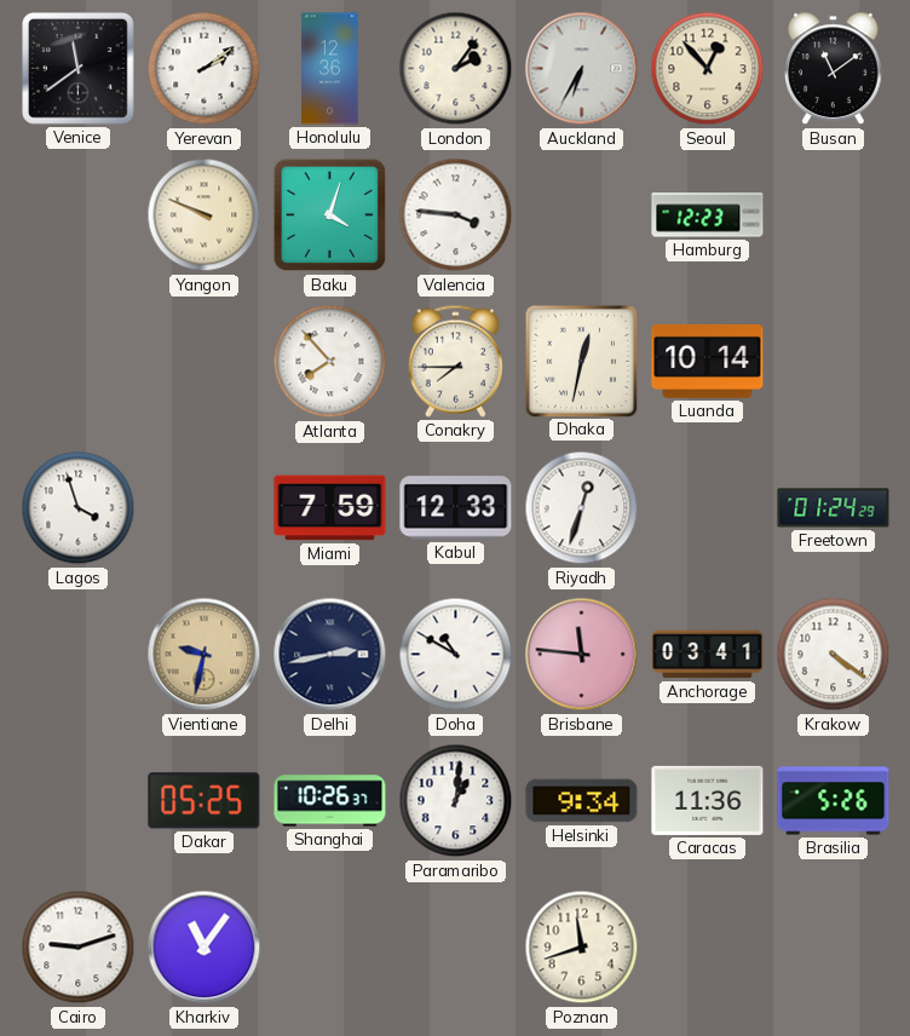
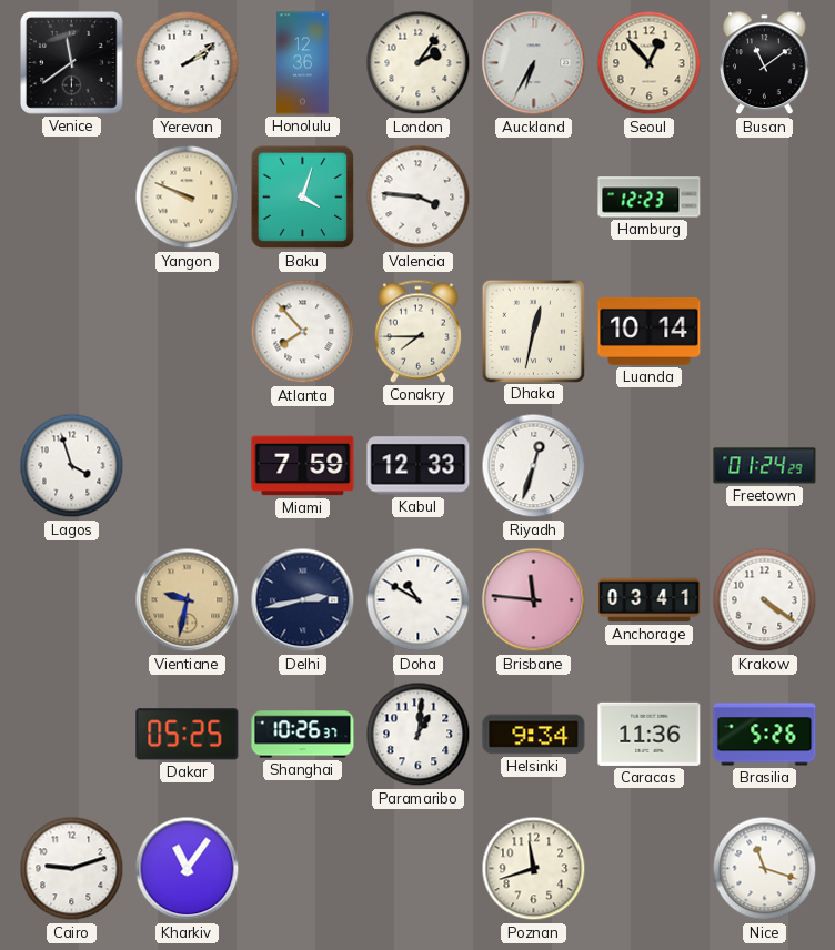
Nice: none -> 11:18
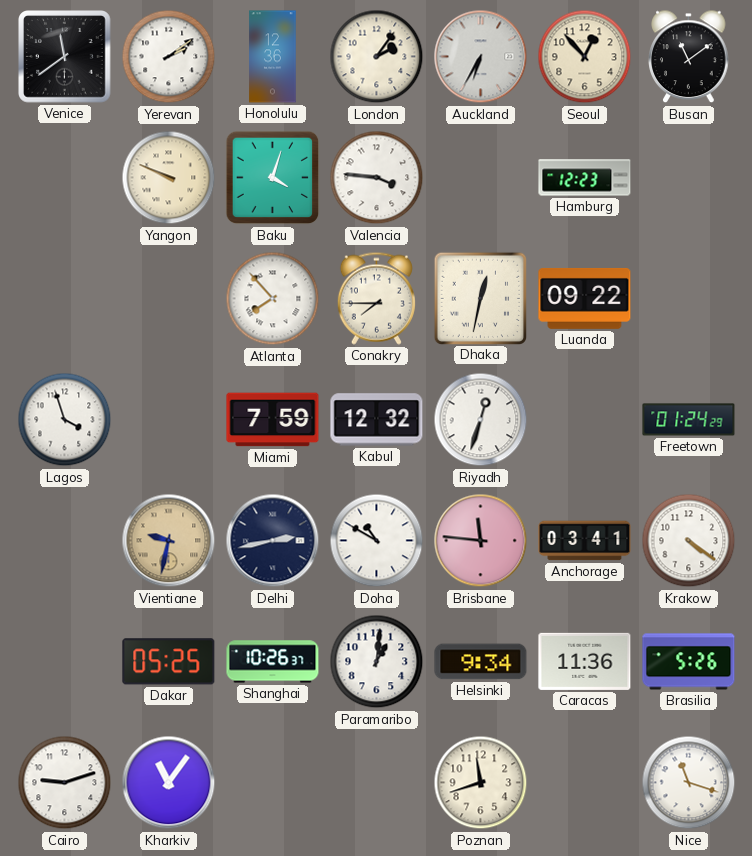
Luanda: 10:14 -> 09:22
Kabul: 12:33 -> 12:32
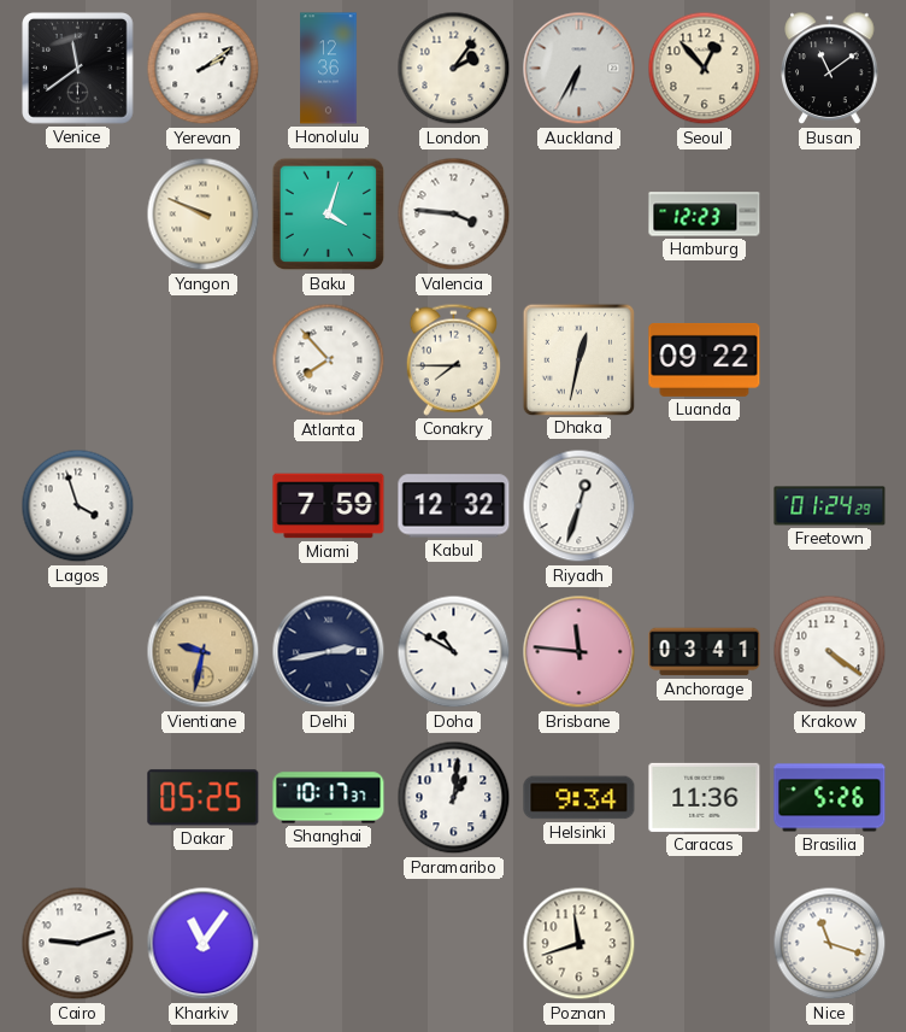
Shanghai: 10:26 -> 10:17
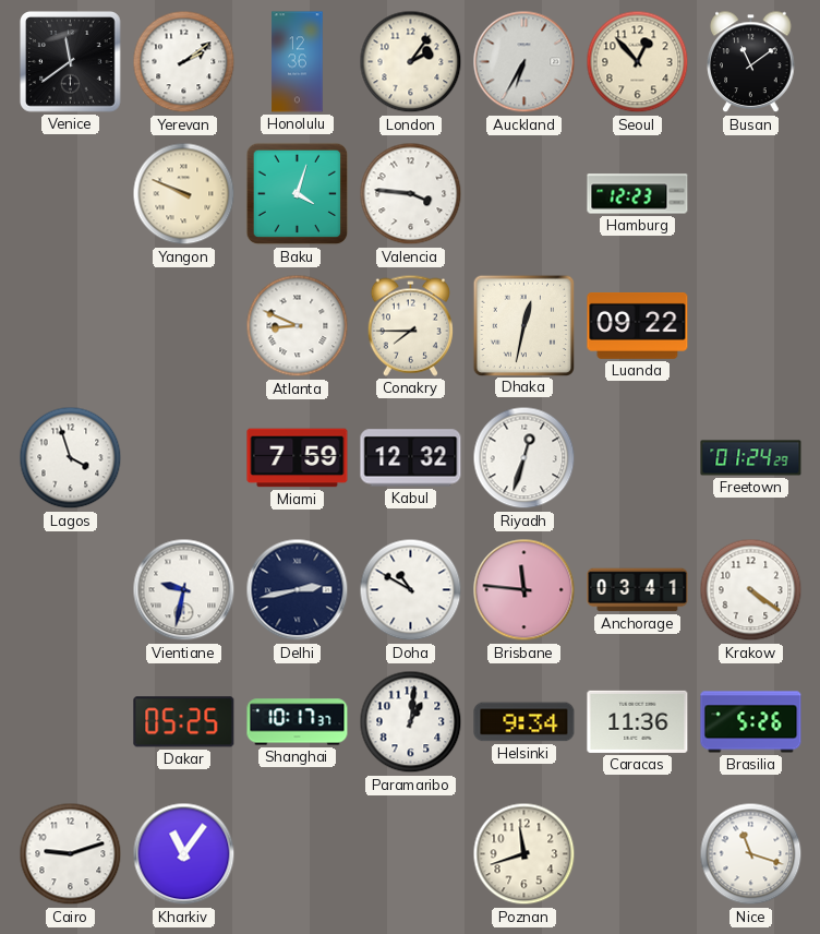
Atlanta: 7:53 -> 8:49
Vientiane dial: champagne -> white
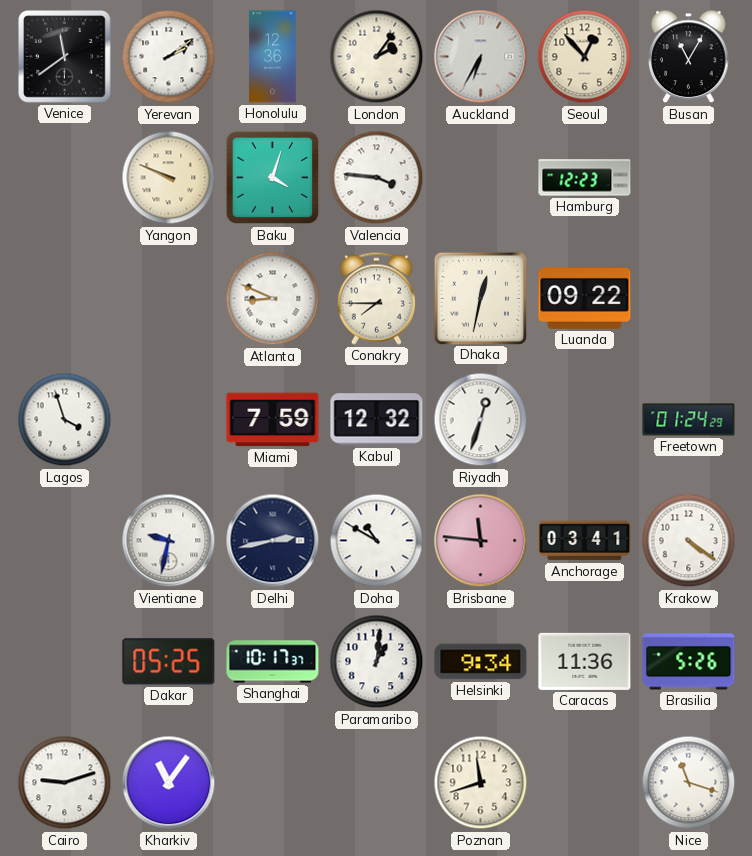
Busan: 11:09 -> 11:05
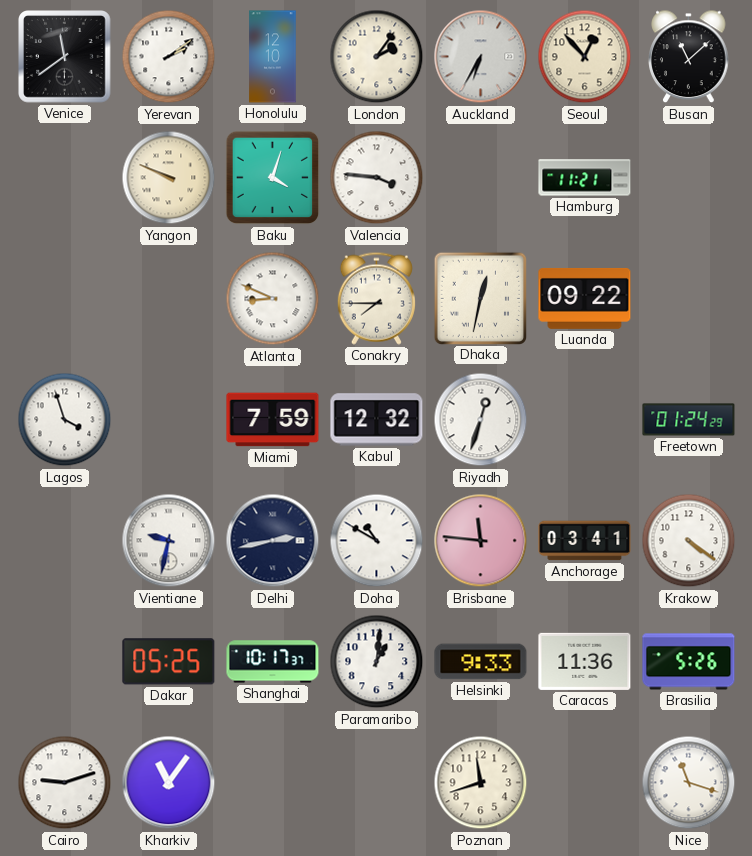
Honolulu: 12:36 -> 12:10
Busan: 11:05 -> 11:08
Hamburg: 12:23 -> 11:21
Helsinki: 9:34 -> 9:33
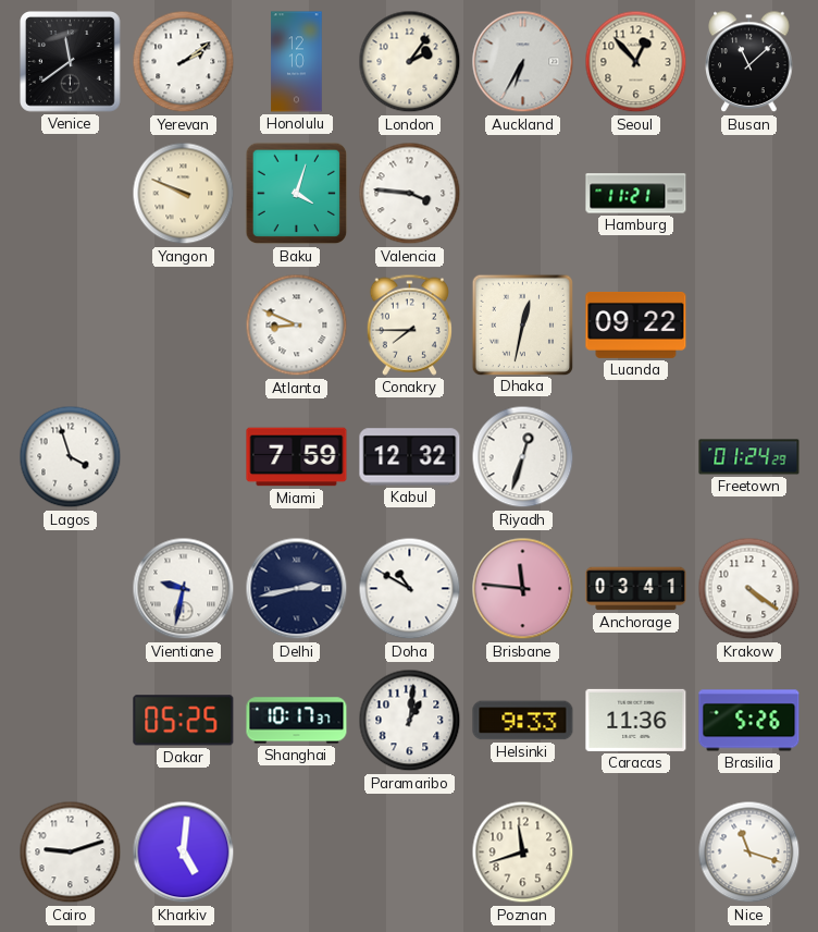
Kharkiv: 11:06 -> 5:01
